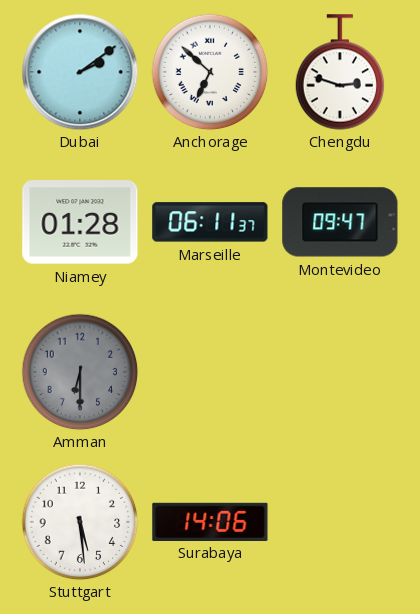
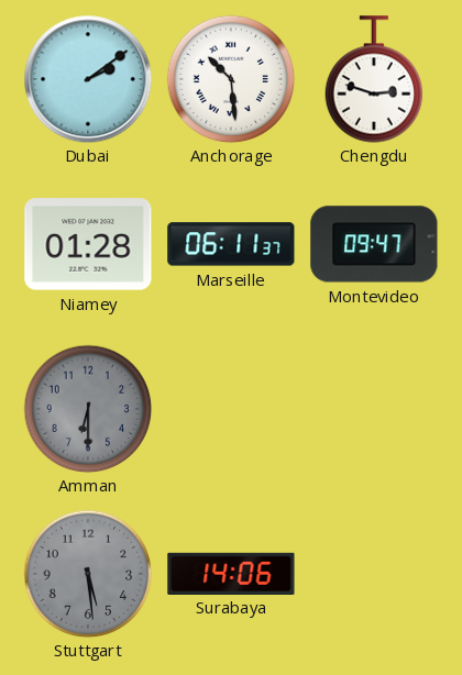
Anchorage: 6:52 -> 10:29
Stuttgart dial: white -> grey
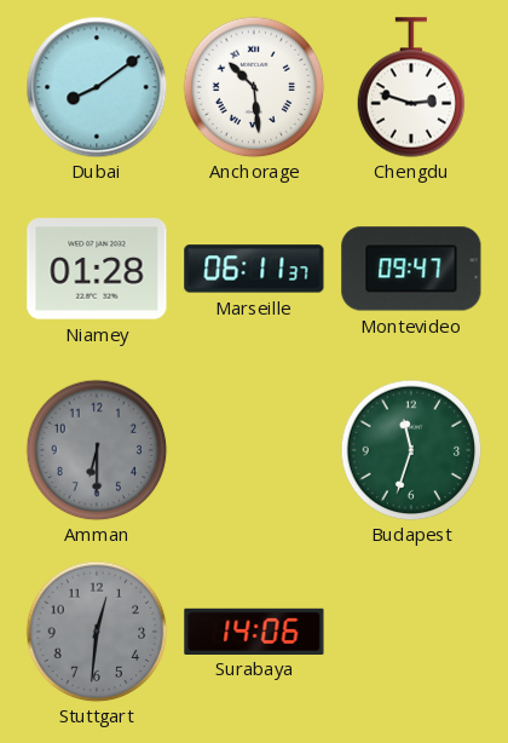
Dubai: 2:09 -> 8:09
Budapest: none -> 11:33
Stuttgart: 5:29 -> 12:31
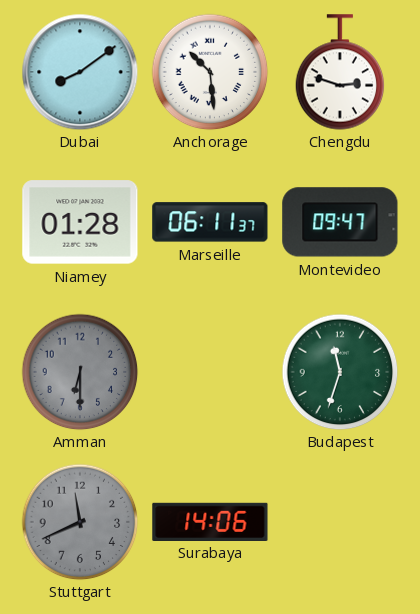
Stuttgart: 12:31 -> 11:41
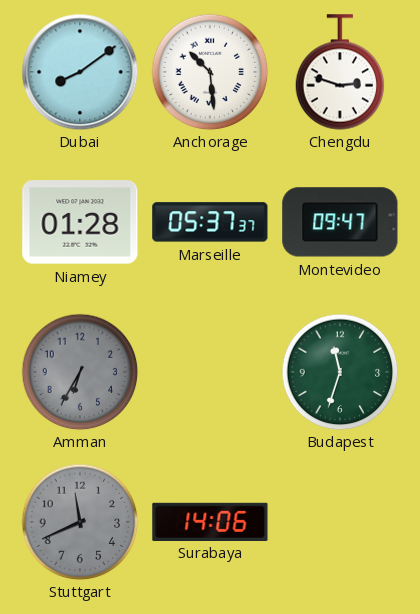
Marseille: 06:11 -> 05:37
Amman: 6:30 -> 6:35
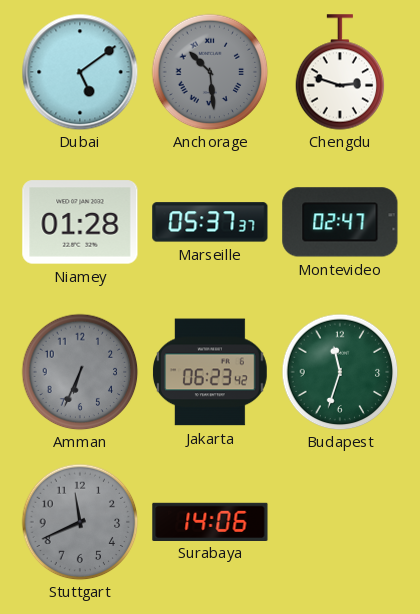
Dubai: 8:09 -> 5:09
Anchorage dial: white -> grey
Montevideo: 09:47 -> 02:47
Amman: 6:35 -> 6:34
Jakarta: none -> 06:23
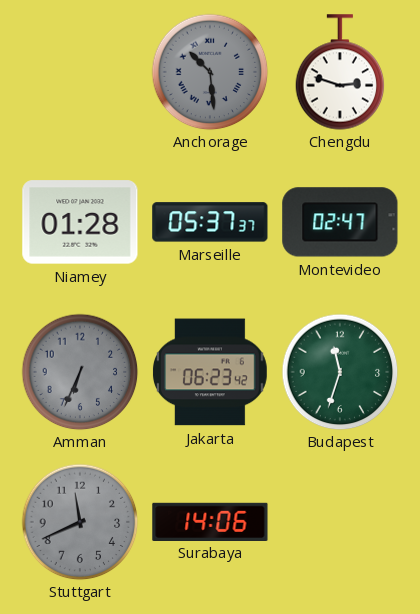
Dubai: 5:09 -> none
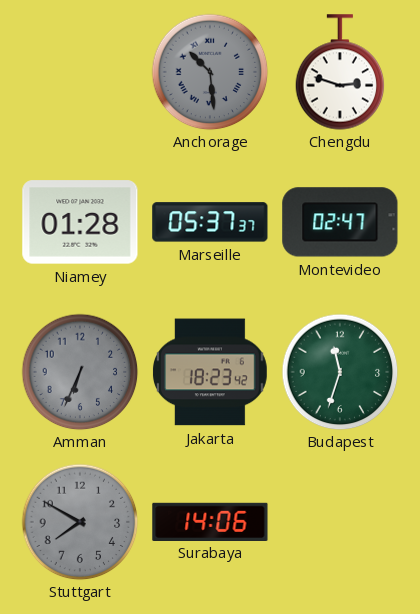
Jakarta: 06:23 -> 18:23
Stuttgart: 11:41 -> 7:50
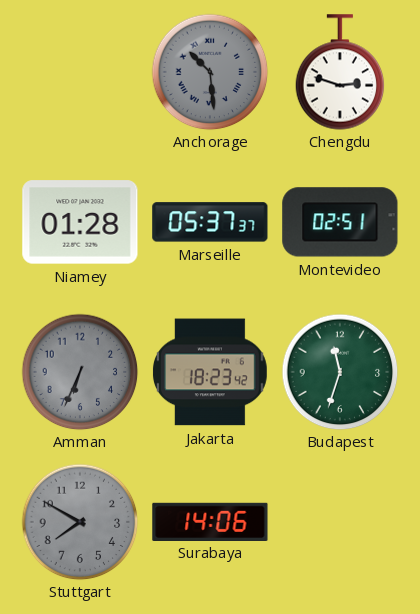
Montevideo: 02:47 -> 02:51
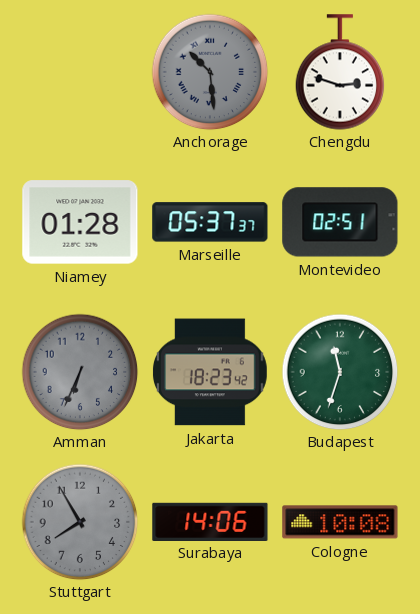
Stuttgart: 7:50 -> 7:55
Cologne: none -> 10:08
